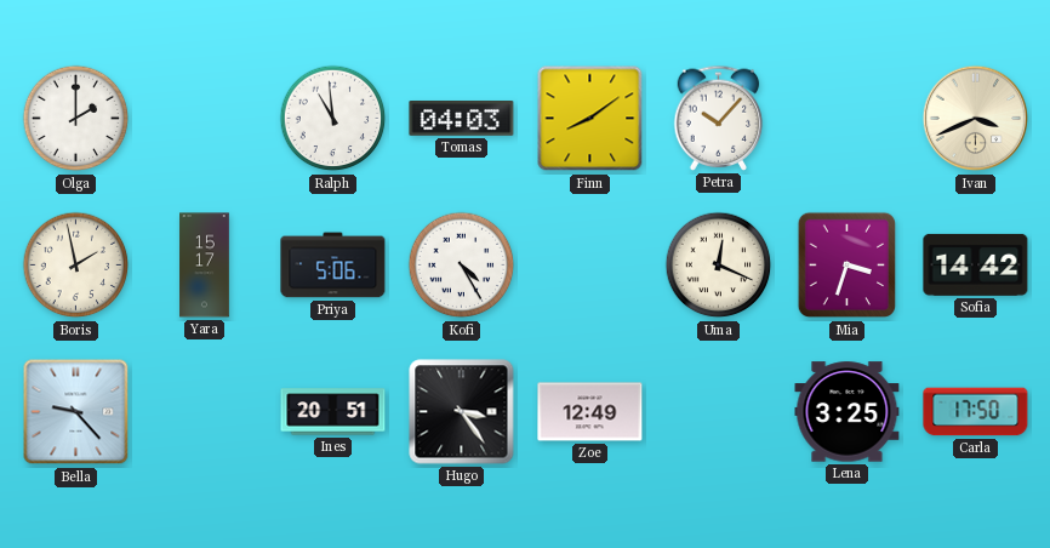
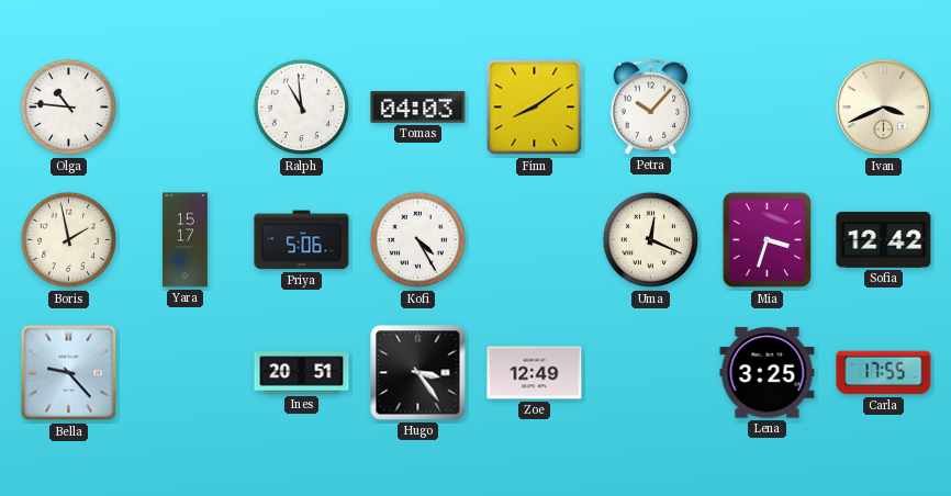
Olga: 2:00 -> 10:46
Sofia: 14:42 -> 12:42
Carla: 17:50 -> 17:55
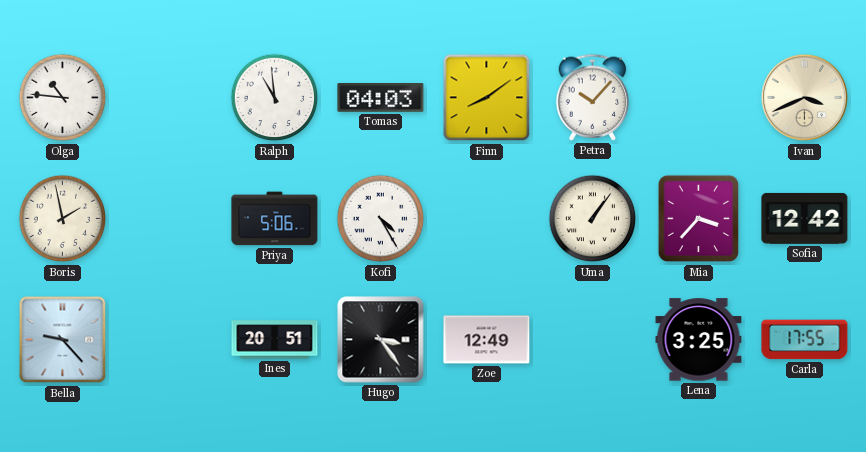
Yara: 15:17 -> none
Uma: 12:19 -> 1:06
Mia: 3:33 -> 3:37
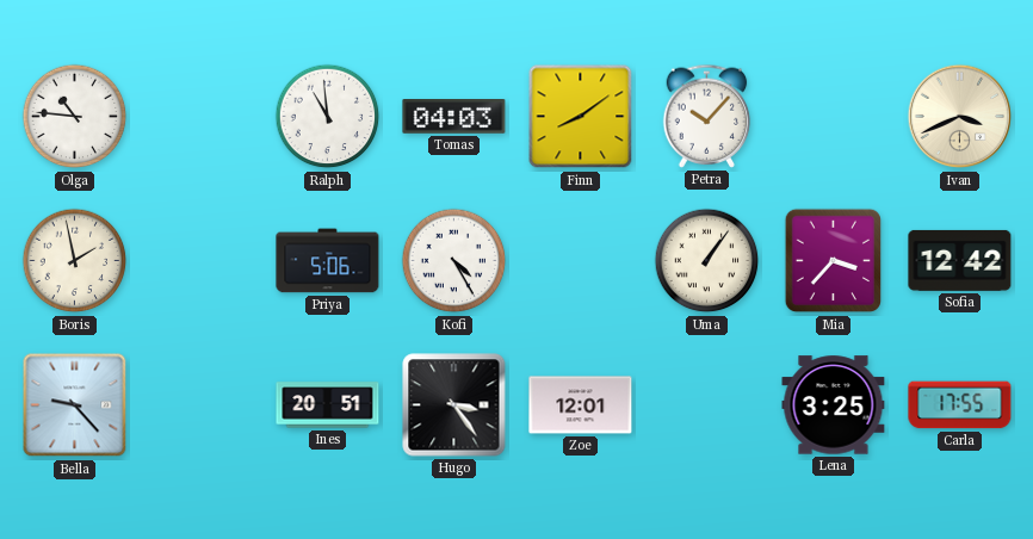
Zoe: 12:49 -> 12:01
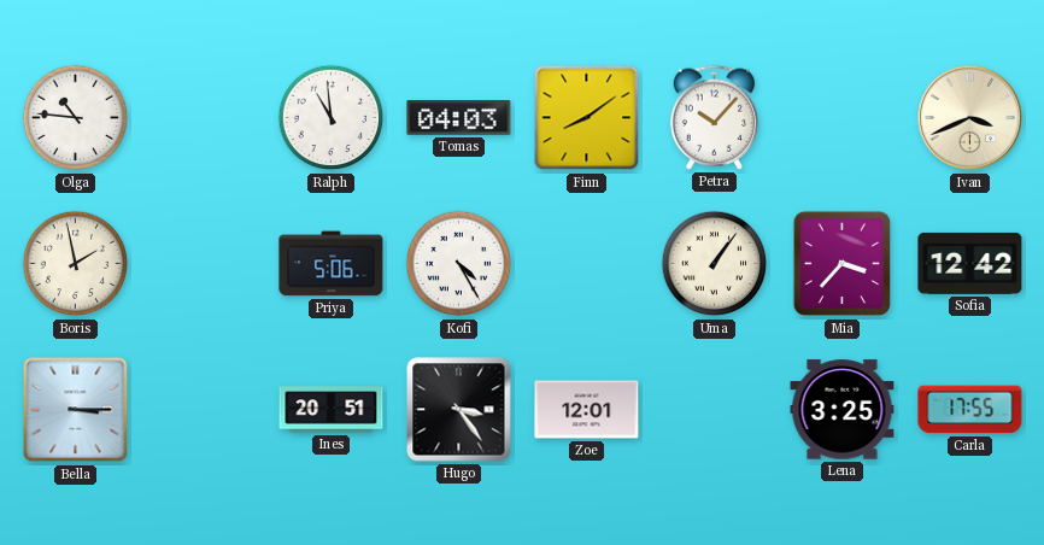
Bella: 9:23 -> 3:15
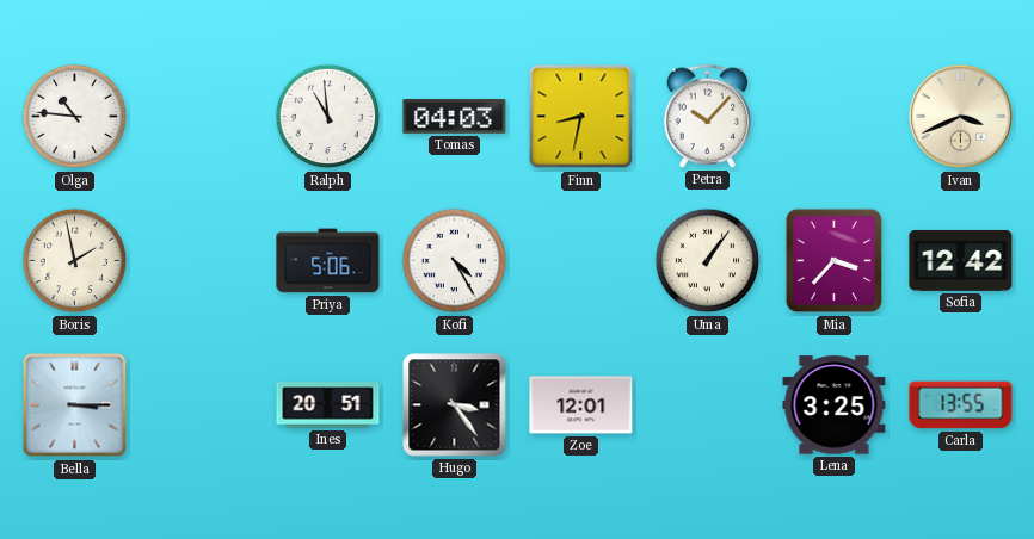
Finn: 8:09 -> 8:32
Carla: 17:55 -> 13:55
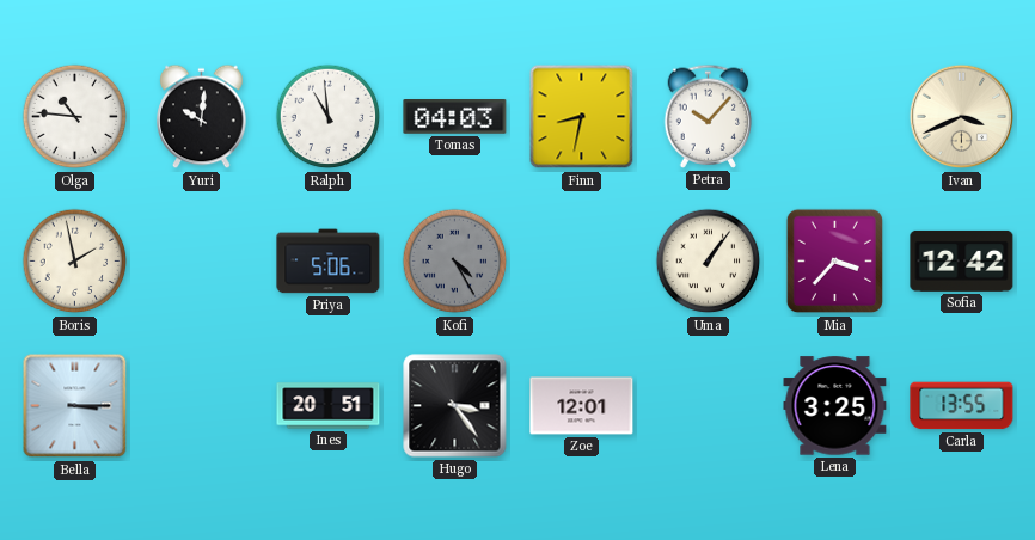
Yuri: none -> 10:01
Kofi dial: white -> grey
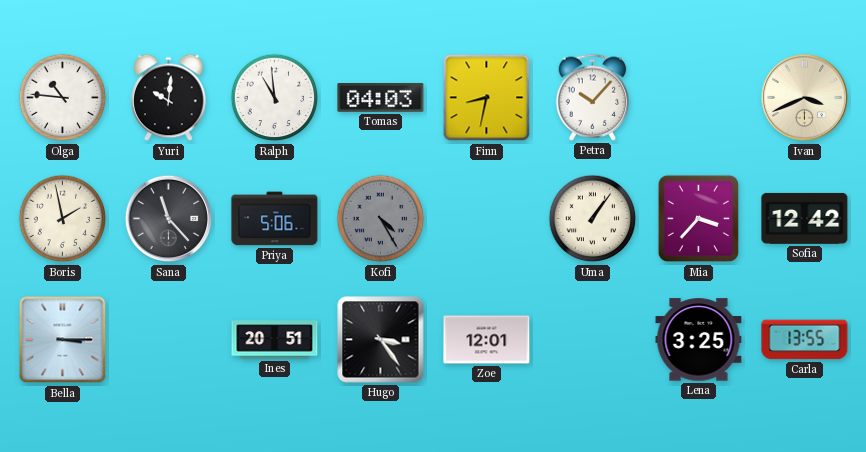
Sana: none -> 11:23
